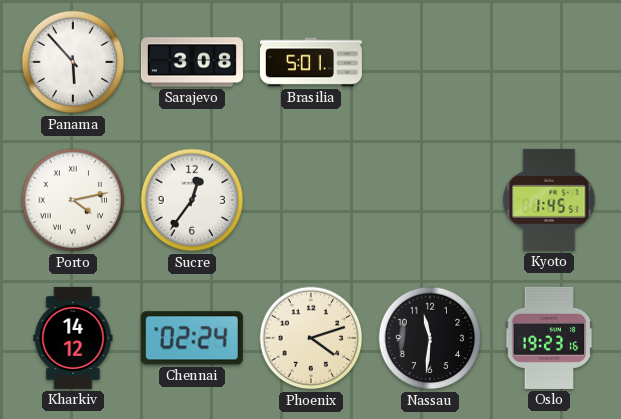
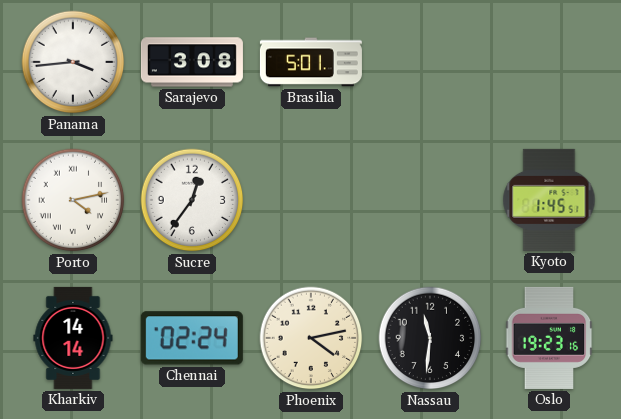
Panama: 5:53 -> 3:44
Kharkiv: 14:12 -> 14:14
Phoenix: 4:12 -> 4:13
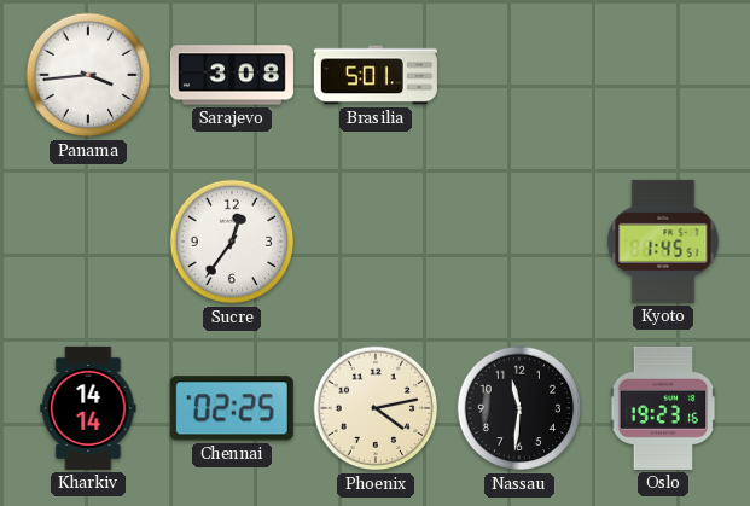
Porto: 4:13 -> none
Chennai: 02:24 -> 02:25
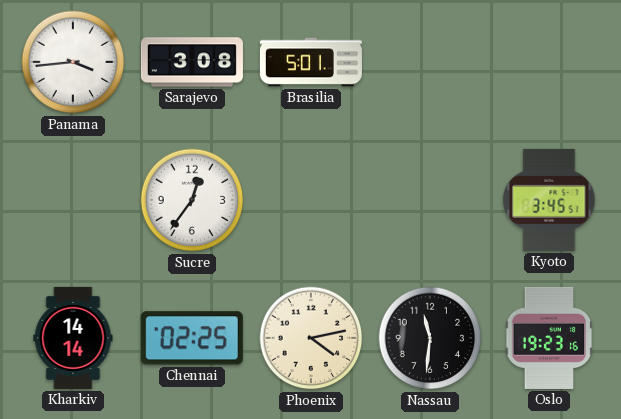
Kyoto: 1:45 -> 3:45
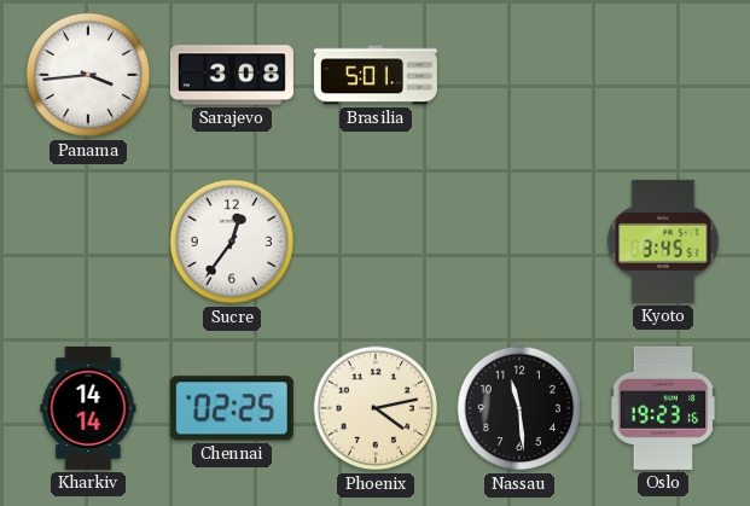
Nassau: 11:31 -> 11:29
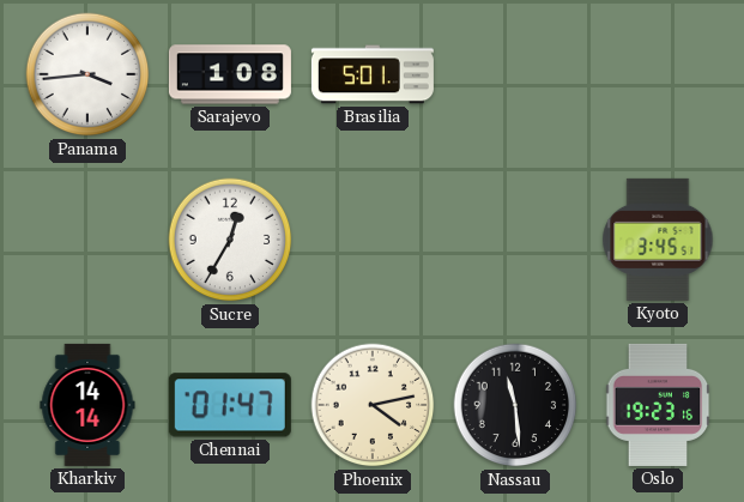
Sarajevo: 3:08 -> 1:08
Sucre: 12:36 -> 12:35
Chennai: 02:25 -> 01:47
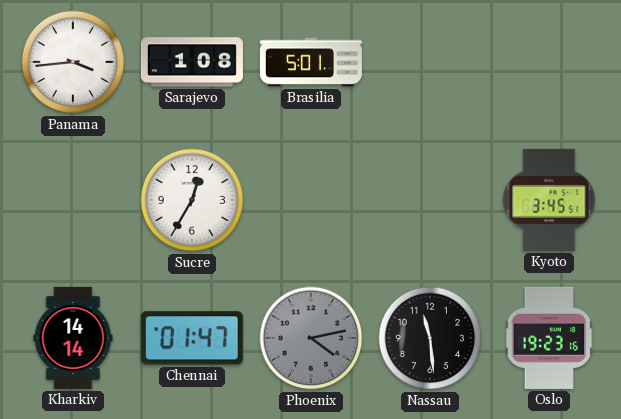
Phoenix dial: cream -> grey
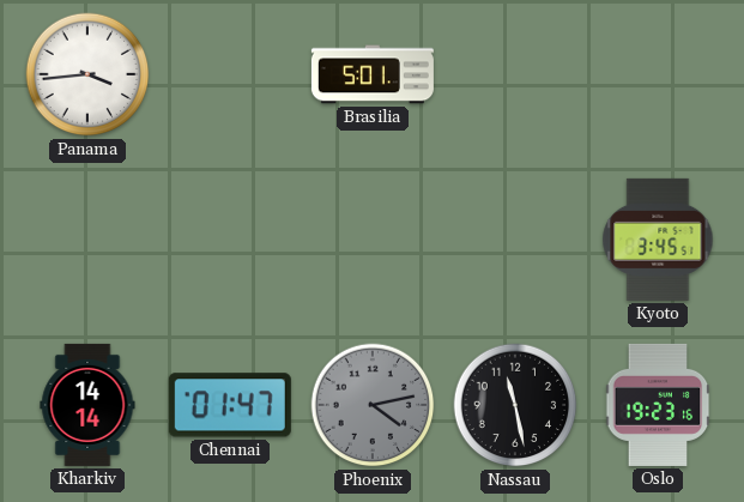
Sarajevo: 1:08 -> none
Sucre: 12:35 -> none
Nassau: 11:29 -> 11:28
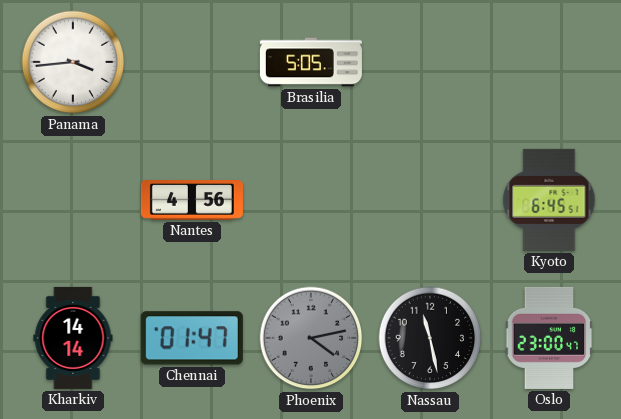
Brasilia: 5:01 -> 5:05
Nantes: none -> 4:56
Kyoto: 3:45 -> 6:45
Oslo: 19:23 -> 23:00
